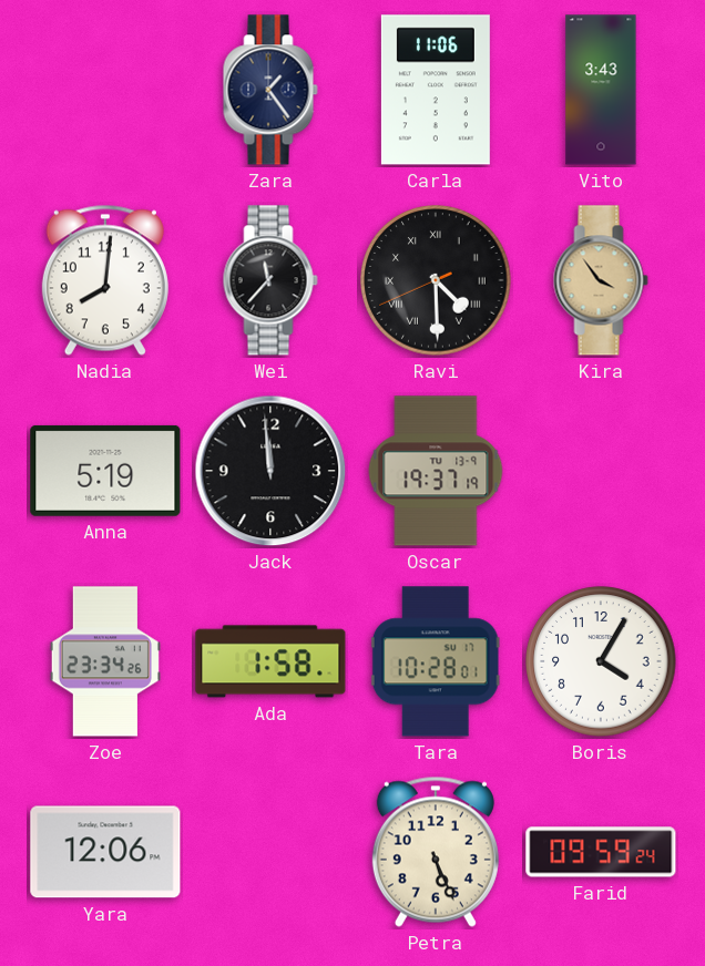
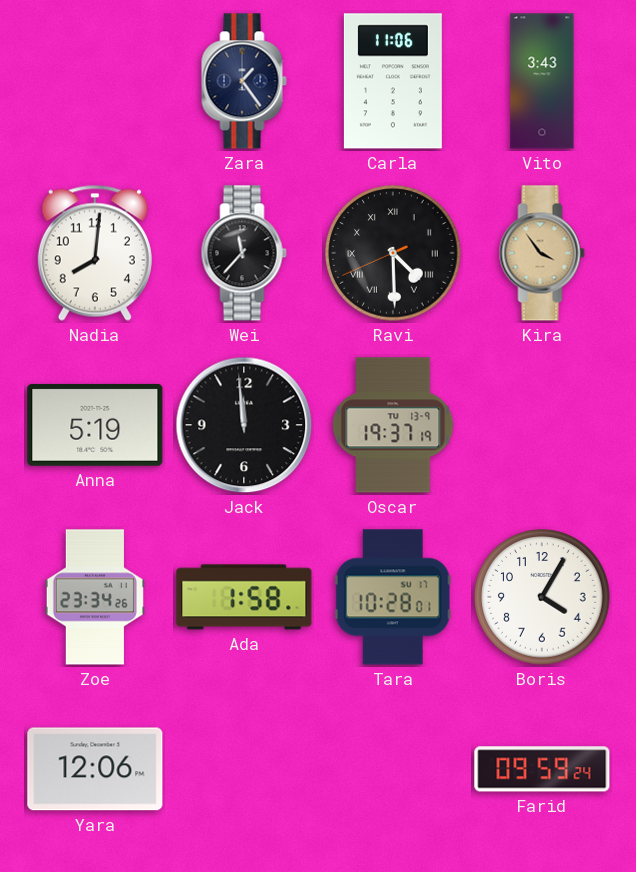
Petra: 5:26 -> none
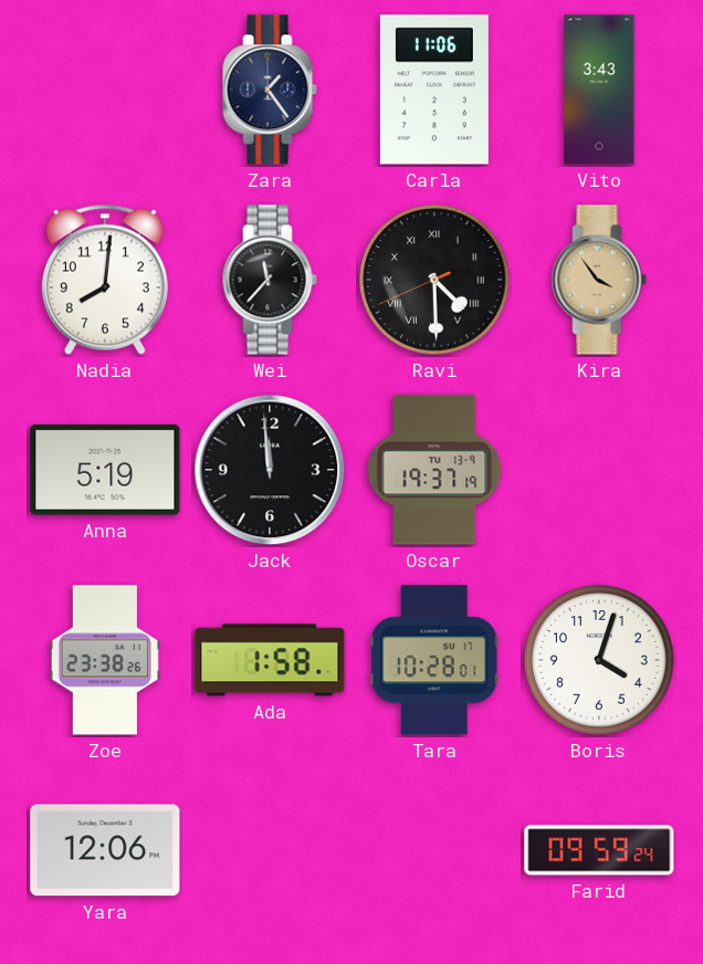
Zoe: 23:34 -> 23:38
Boris: 4:05 -> 4:03
